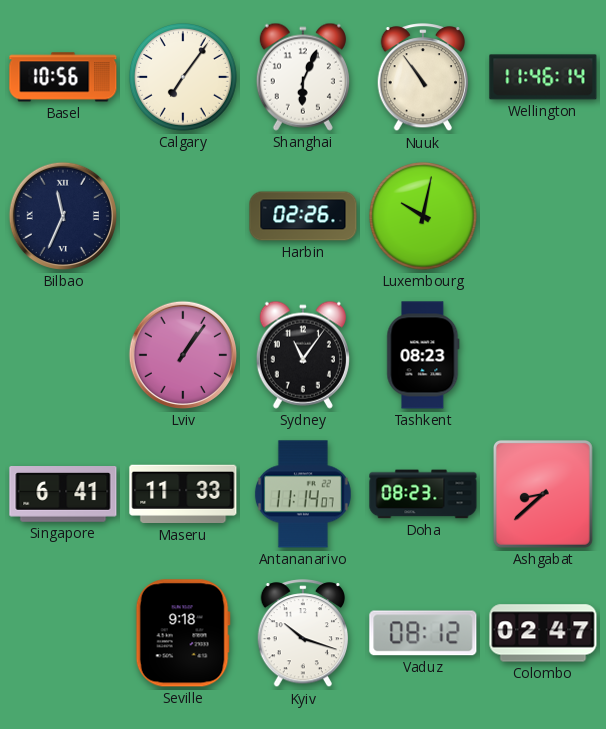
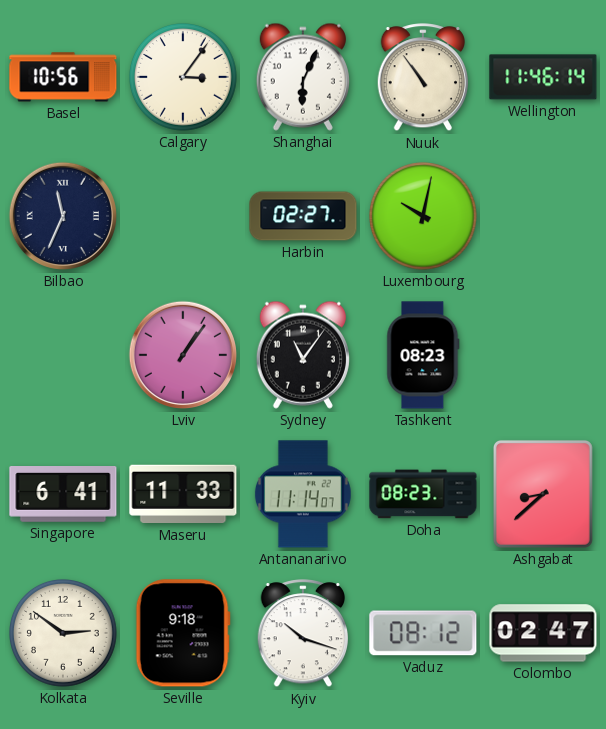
Calgary: 7:06 -> 3:06
Harbin: 02:26 -> 02:27
Kolkata: none -> 2:51
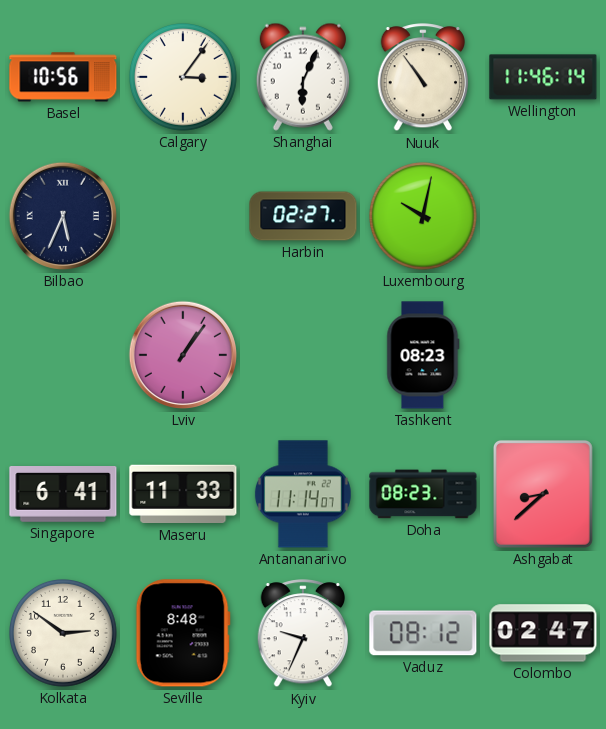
Bilbao: 11:34 -> 5:34
Sydney: 11:06 -> none
Seville: 9:18 -> 8:48
Kyiv: 10:18 -> 9:34
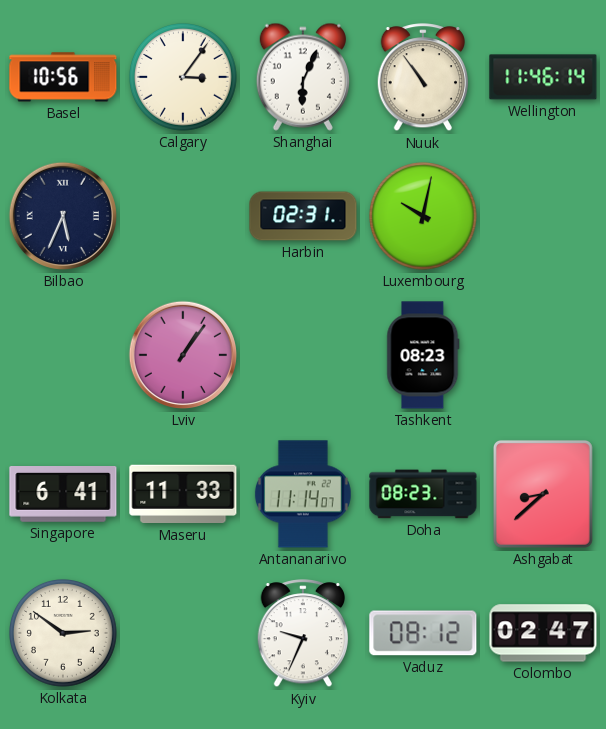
Harbin: 02:27 -> 02:31
Seville: 8:48 -> none
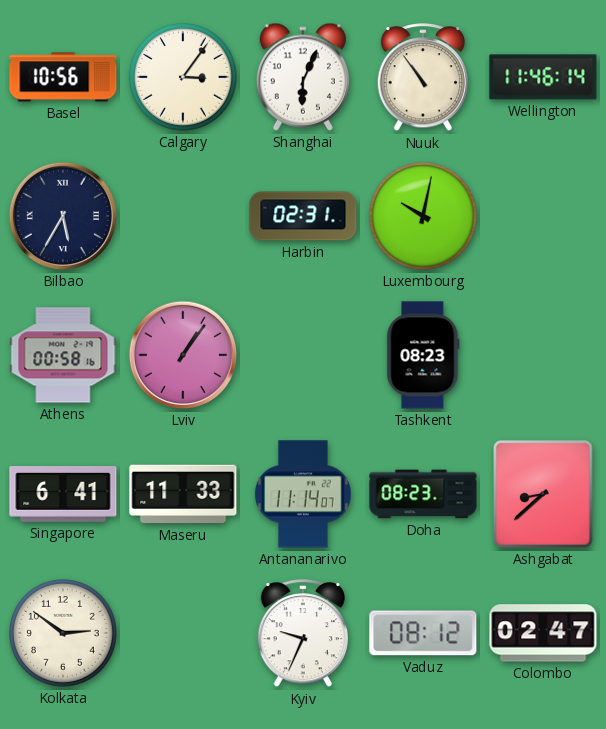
Bilbao: 5:34 -> 5:35
Athens: none -> 00:58
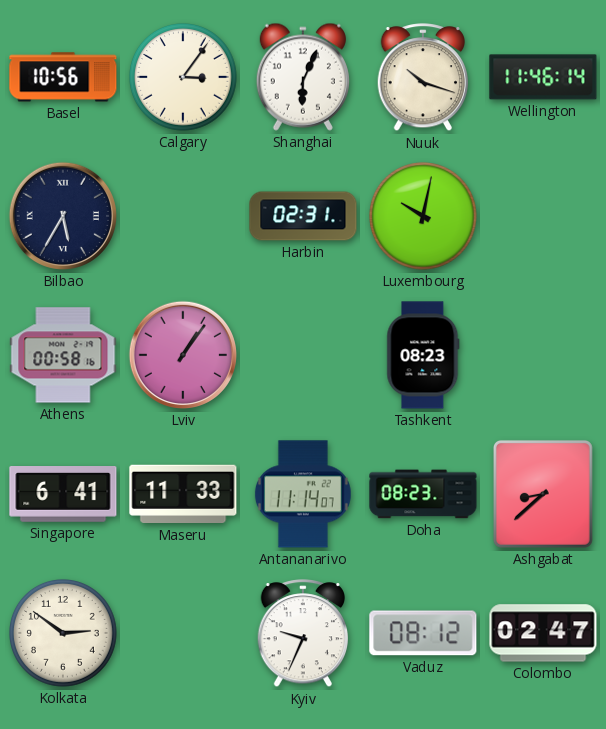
Nuuk: 10:54 -> 10:18
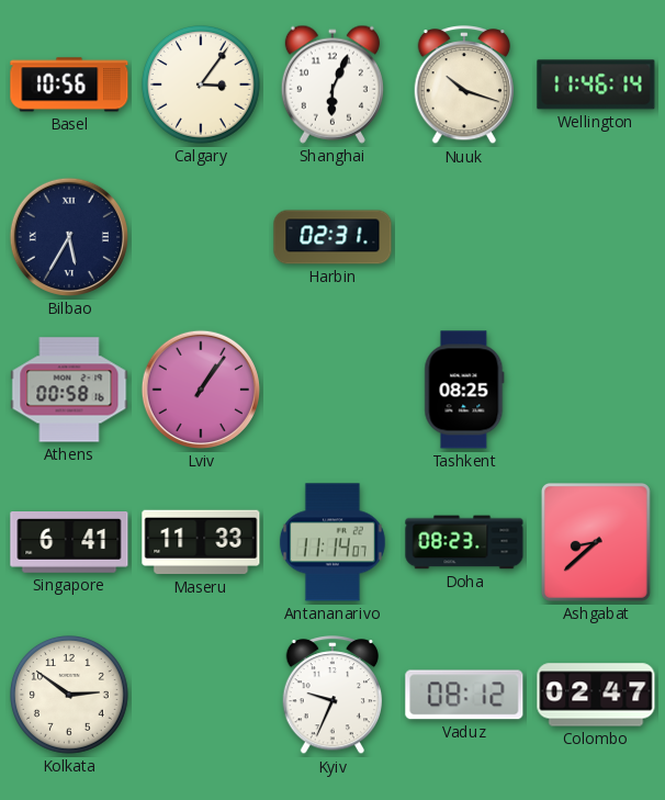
Luxembourg: 10:02 -> none
Tashkent: 08:23 -> 08:25
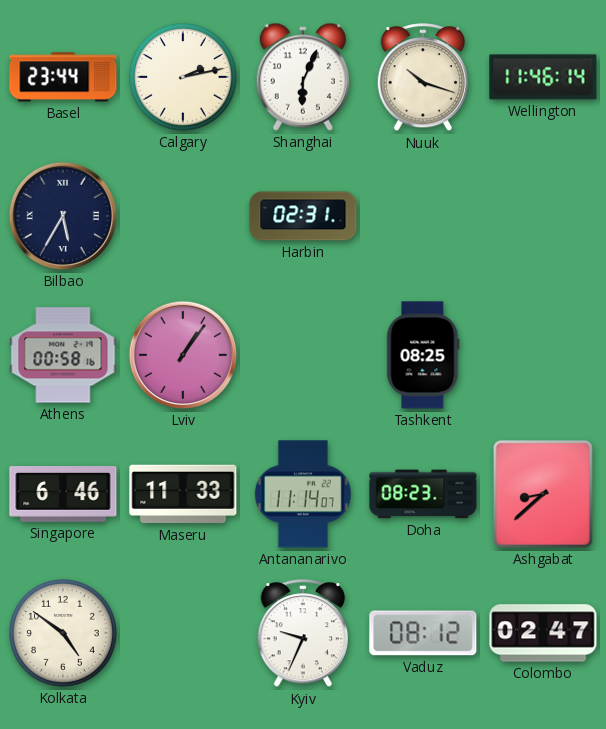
Basel: 10:56 -> 23:44
Calgary: 3:06 -> 2:13
Singapore: 6:41 -> 6:46
Kolkata: 2:51 -> 4:51
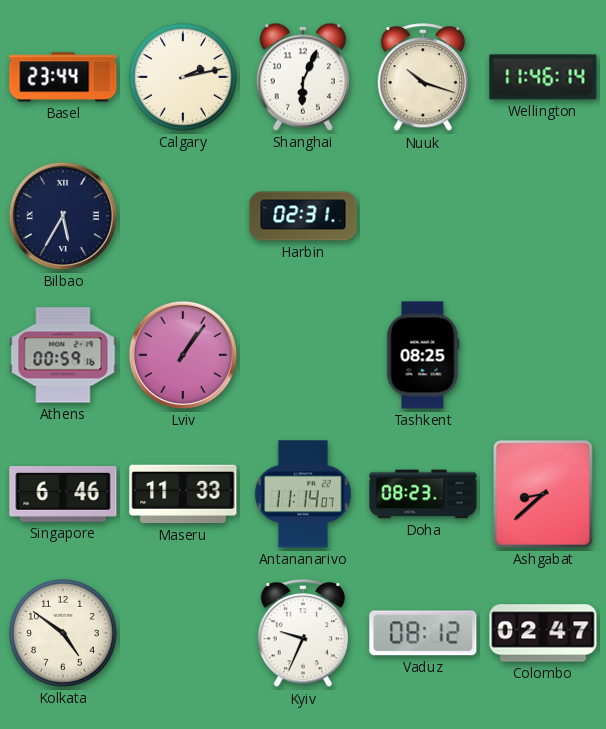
Athens: 00:58 -> 00:59
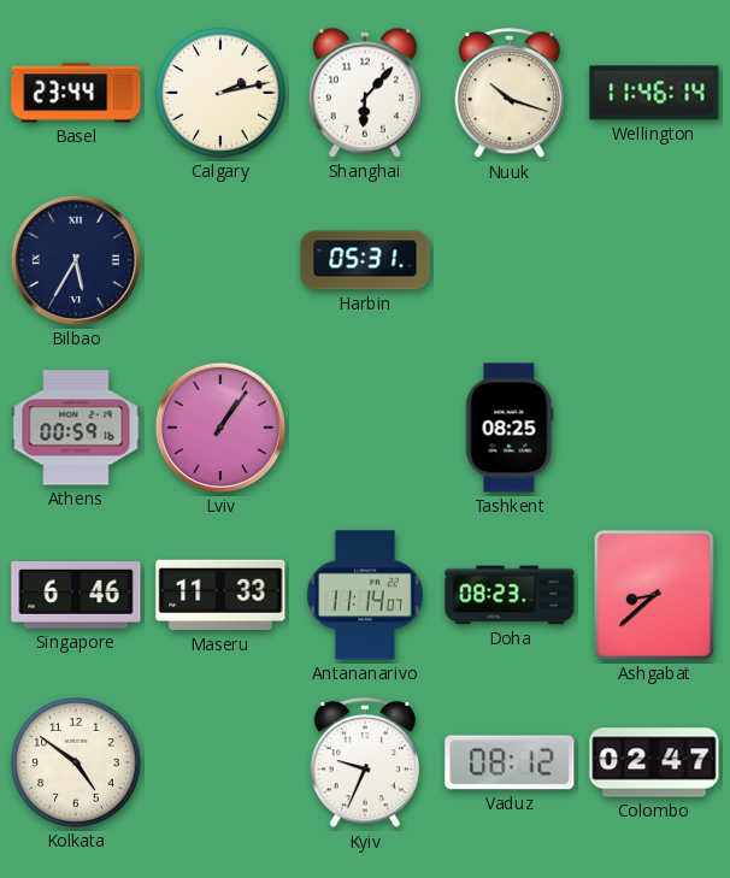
Shanghai: 6:04 -> 6:07
Harbin: 02:31 -> 05:31
